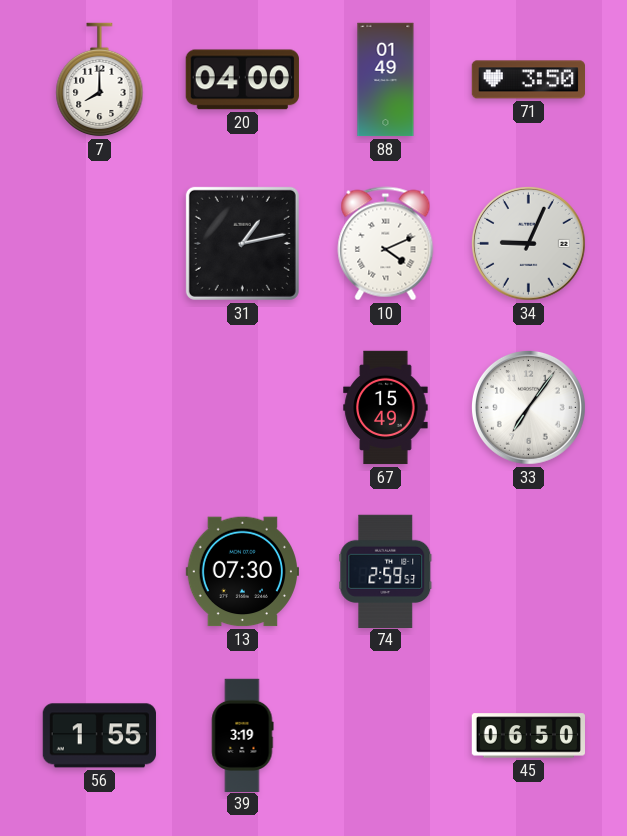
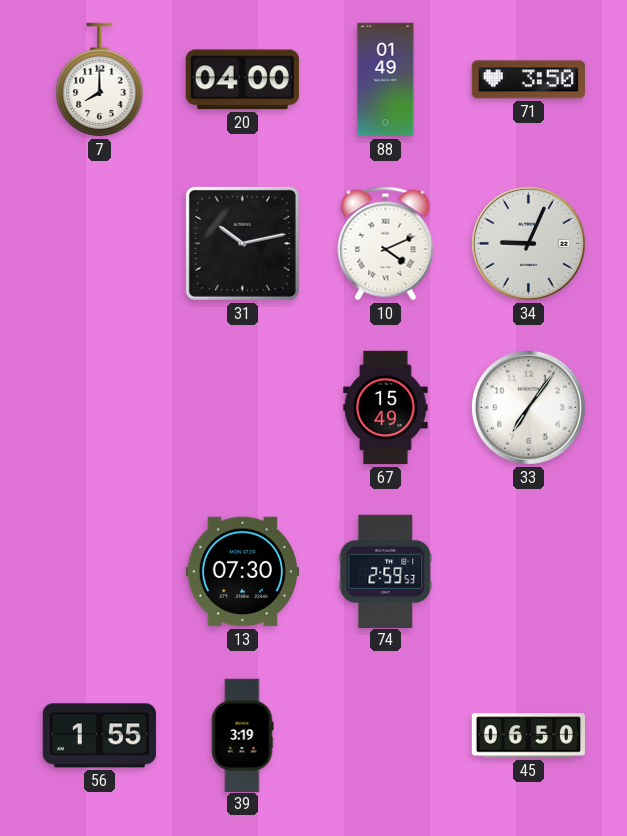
31: 1:13 -> 10:13
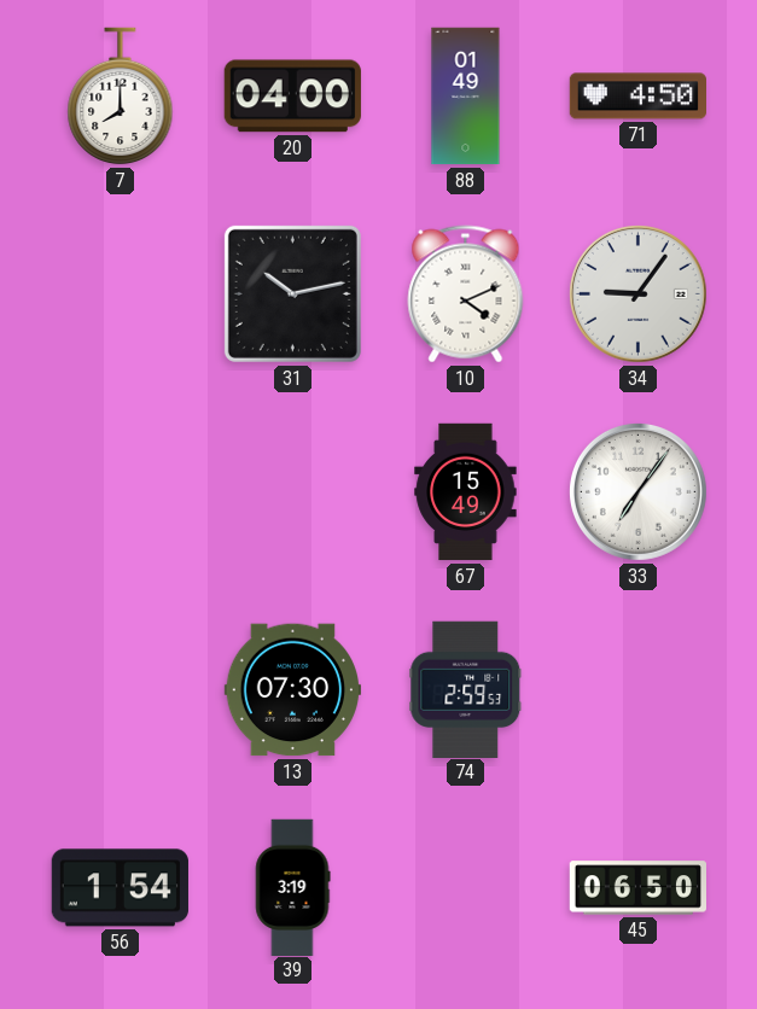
71: 3:50 -> 4:50
34: 9:04 -> 9:06
56: 1:55 -> 1:54
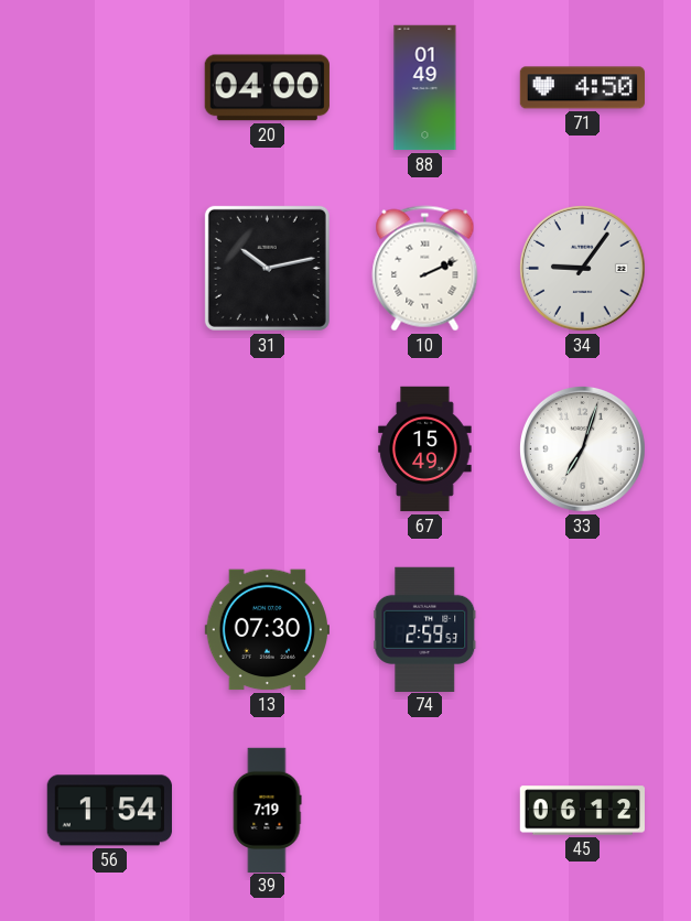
7: 8:00 -> none
10: 4:11 -> 2:11
33: 7:06 -> 7:03
39: 3:19 -> 7:19
45: 06:50 -> 06:12
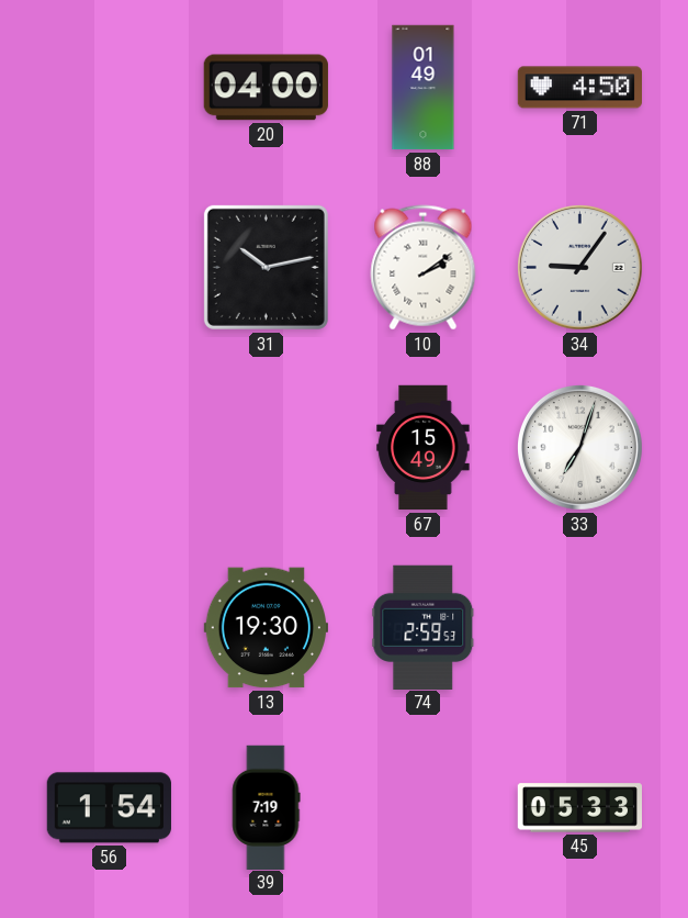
10: 2:11 -> 2:09
13: 07:30 -> 19:30
45: 06:12 -> 05:33
